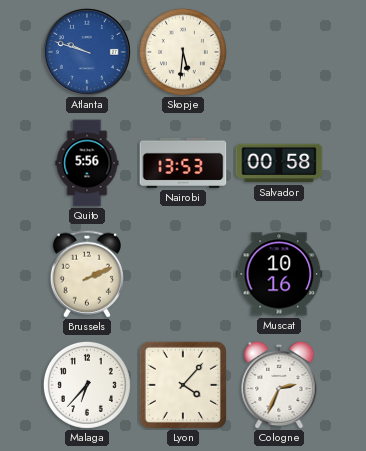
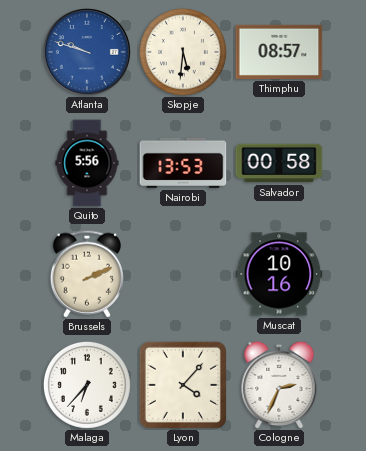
Thimphu: none -> 08:57
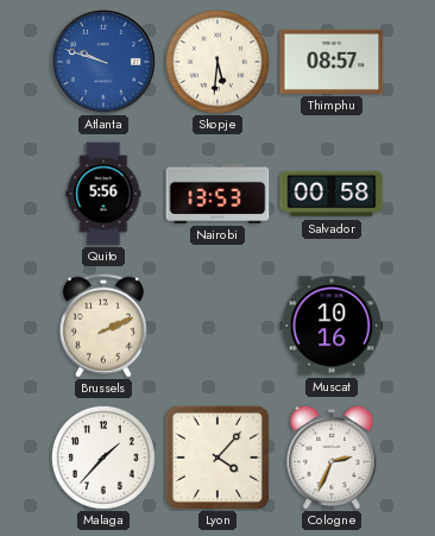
Malaga: 6:37 -> 1:37
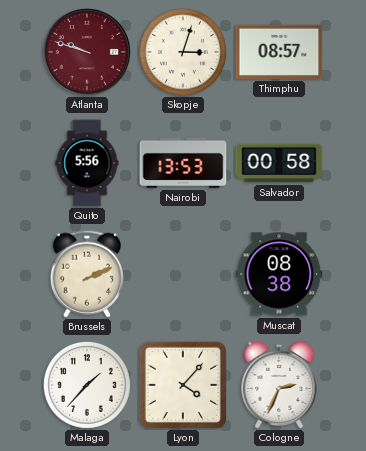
Atlanta dial: blue -> burgundy
Skopje: 5:31 -> 3:03
Muscat: 10:16 -> 08:38
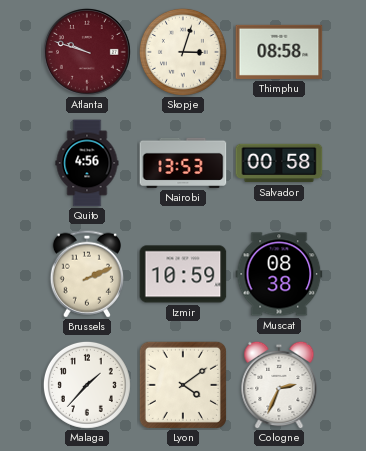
Thimphu: 08:57 -> 08:58
Quito: 5:56 -> 4:56
Izmir: none -> 10:59
Lyon: 4:07 -> 4:09
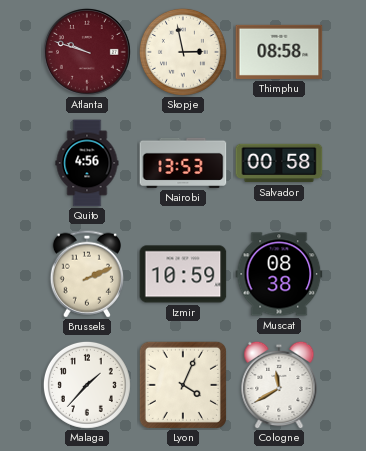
Skopje: 3:03 -> 2:58
Lyon: 4:09 -> 4:04
Cologne: 2:34 -> 11:40
